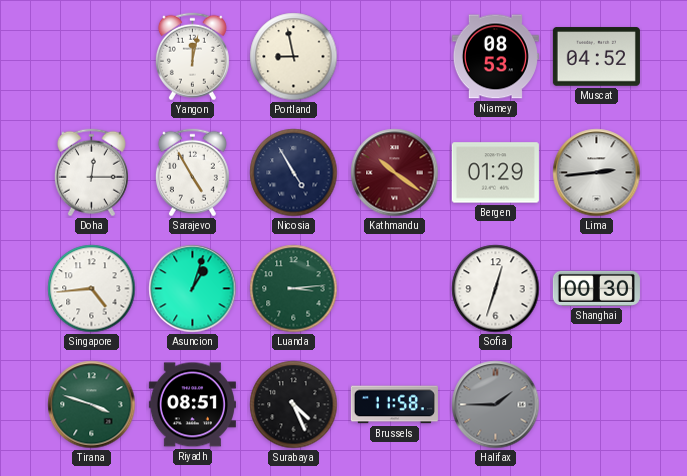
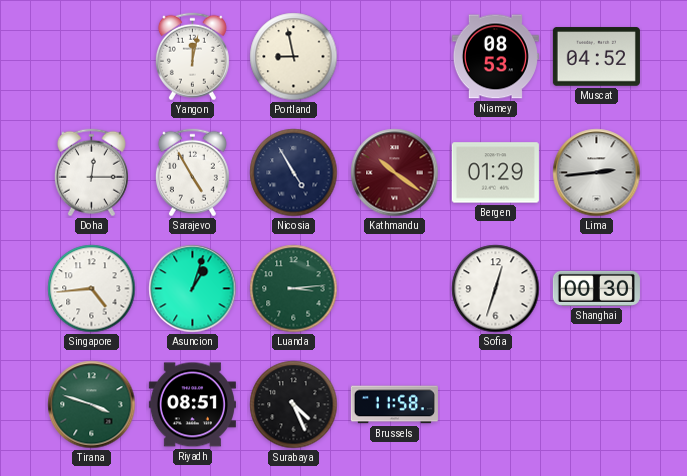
Halifax: 1:45 -> none
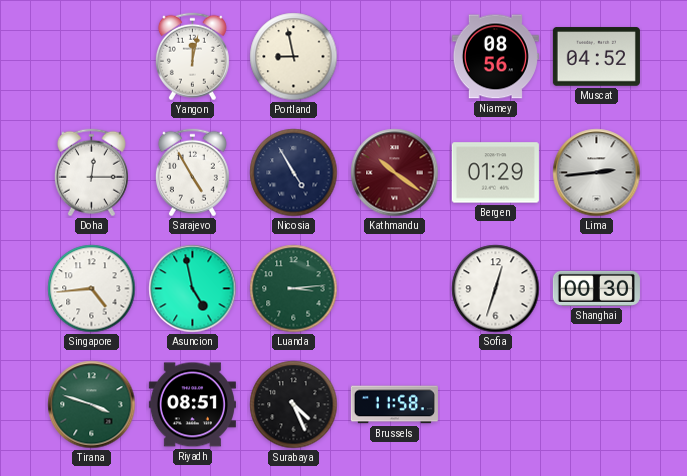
Niamey: 08:53 -> 08:56
Asuncion: 1:03 -> 4:58
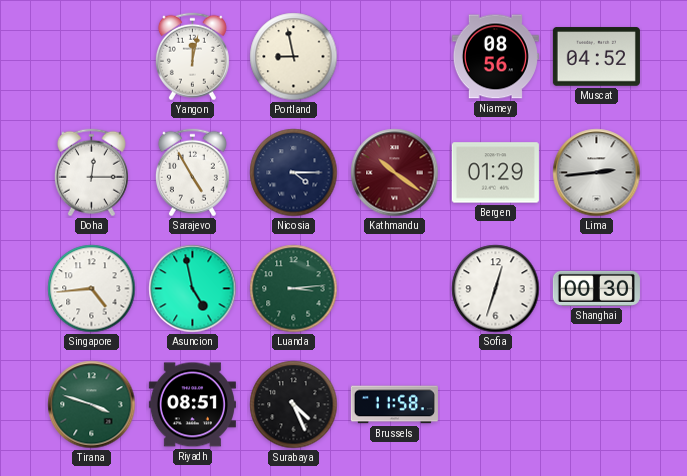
Nicosia: 4:55 -> 4:15
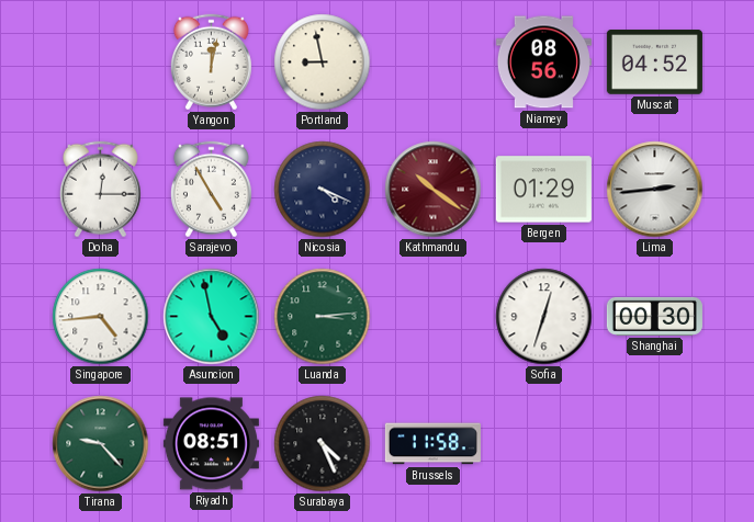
Nicosia: 4:15 -> 4:19
Tirana: 3:48 -> 9:23
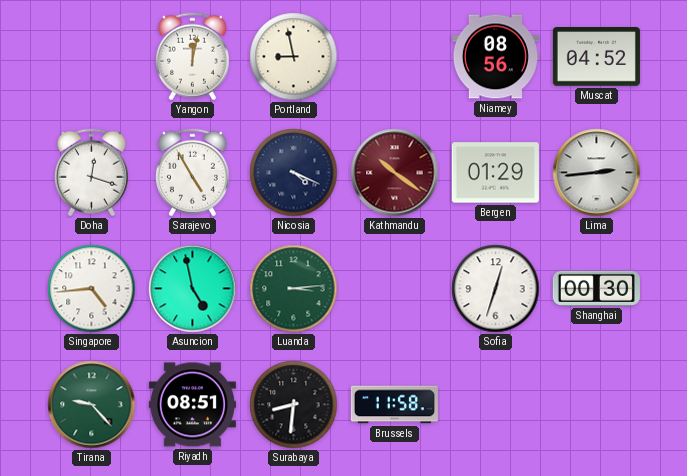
Doha: 12:15 -> 12:18
Surabaya: 4:26 -> 8:31
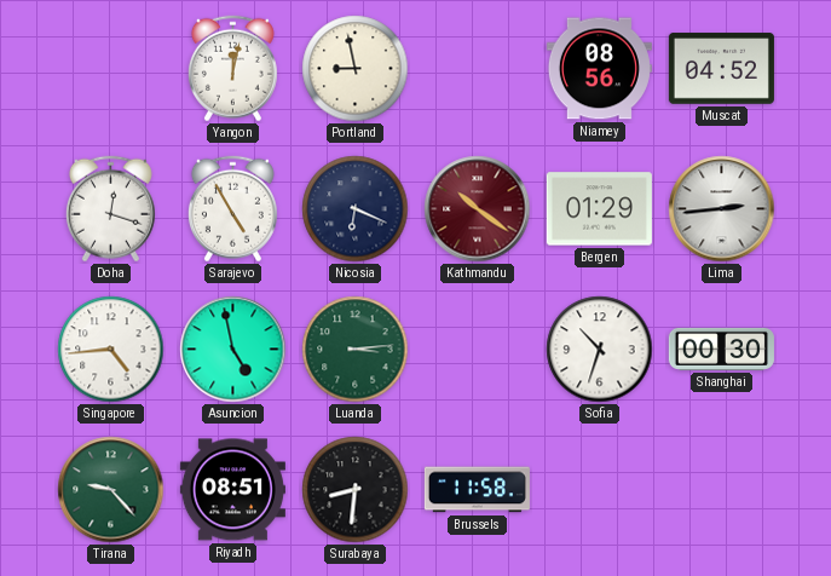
Nicosia: 4:19 -> 6:19
Sofia: 12:33 -> 10:33
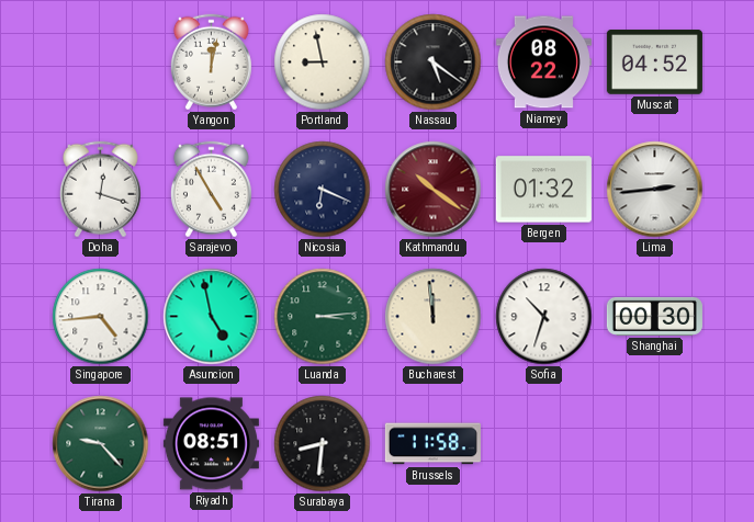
Nassau: none -> 5:21
Niamey: 08:56 -> 08:22
Bergen: 01:29 -> 01:32
Bucharest: none -> 11:59
